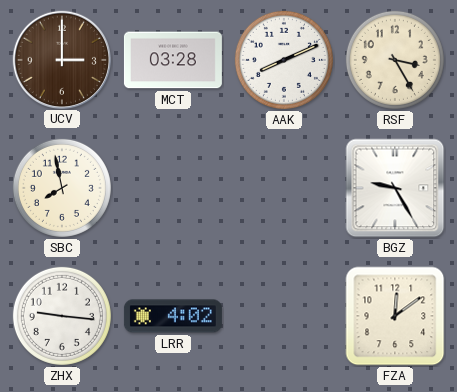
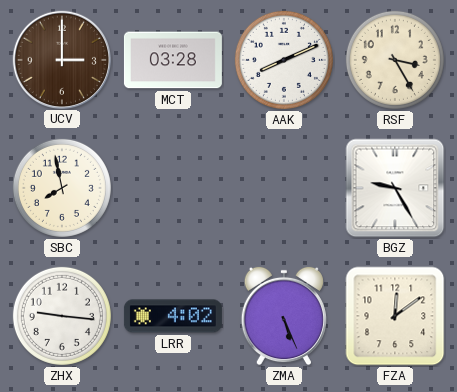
ZMA: none -> 5:26
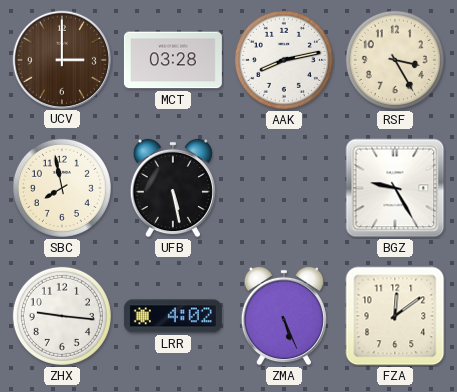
AAK: 8:11 -> 8:13
UFB: none -> 5:28
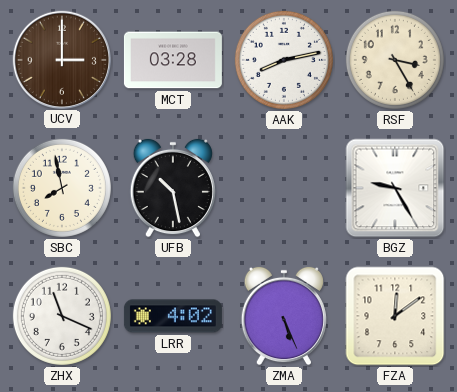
UFB: 5:28 -> 10:28
ZHX: 9:16 -> 11:19
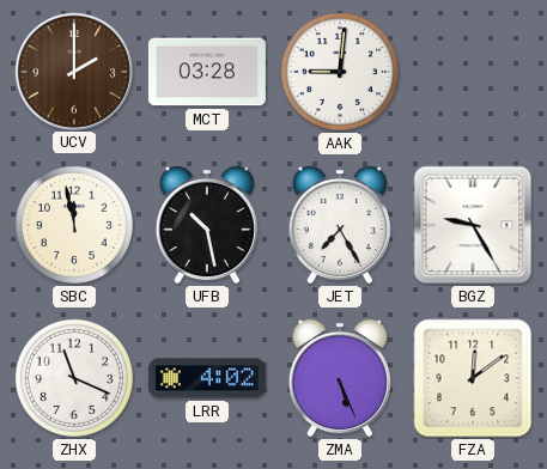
UCV: 3:00 -> 2:00
AAK: 8:13 -> 9:01
RSF: 3:25 -> none
SBC: 7:58 -> 11:58
JET: none -> 7:25
